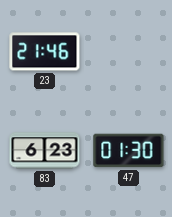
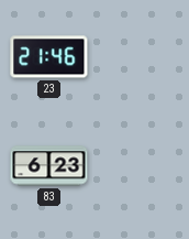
47: 01:30 -> none
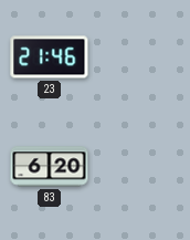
83: 6:23 -> 6:20
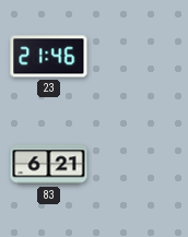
83: 6:20 -> 6:21
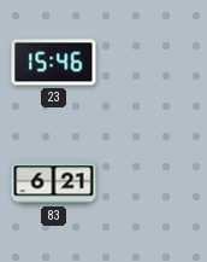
23: 21:46 -> 15:46
